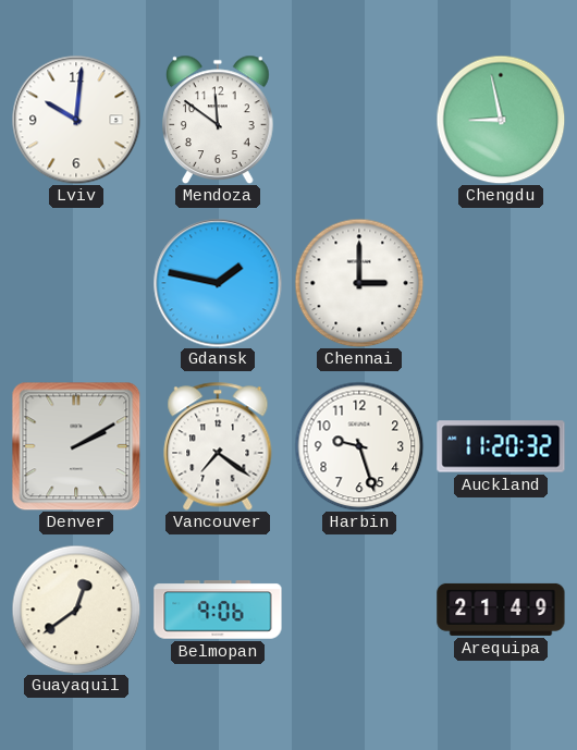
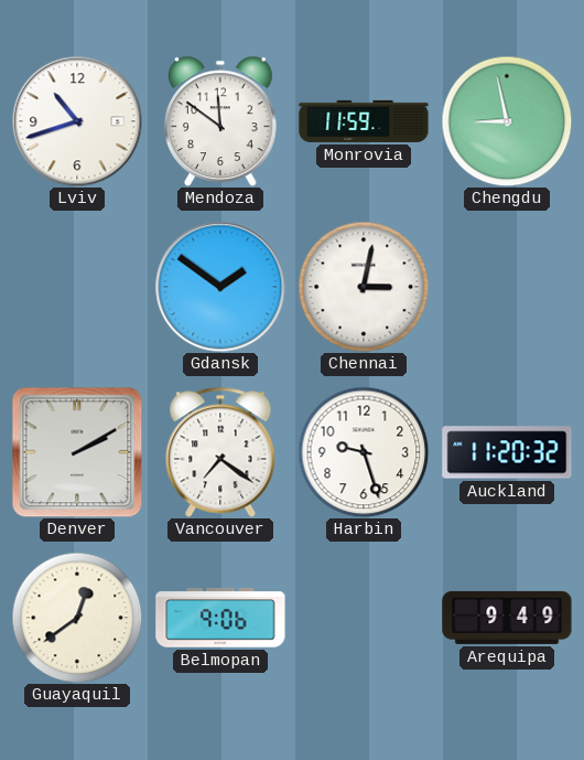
Lviv: 10:01 -> 10:42
Monrovia: none -> 11:59
Gdansk: 1:47 -> 1:51
Chennai: 3:00 -> 3:02
Arequipa: 21:49 -> 9:49
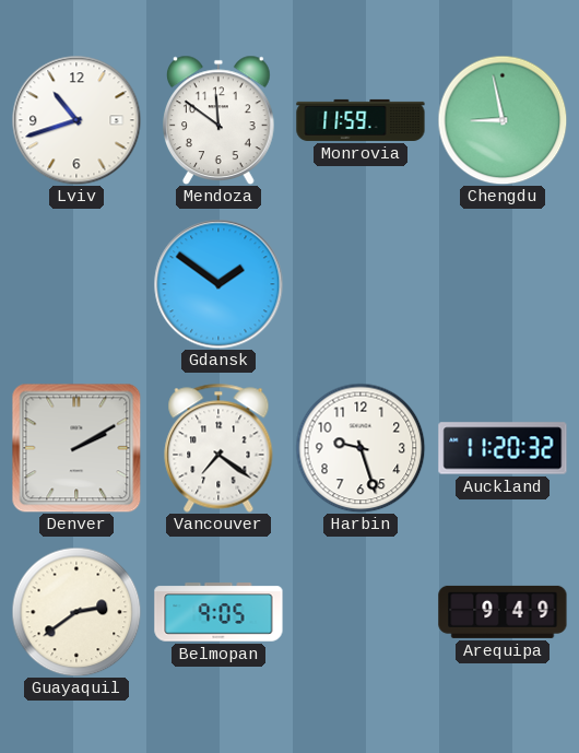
Chennai: 3:02 -> none
Guayaquil: 12:39 -> 2:39
Belmopan: 9:06 -> 9:05
